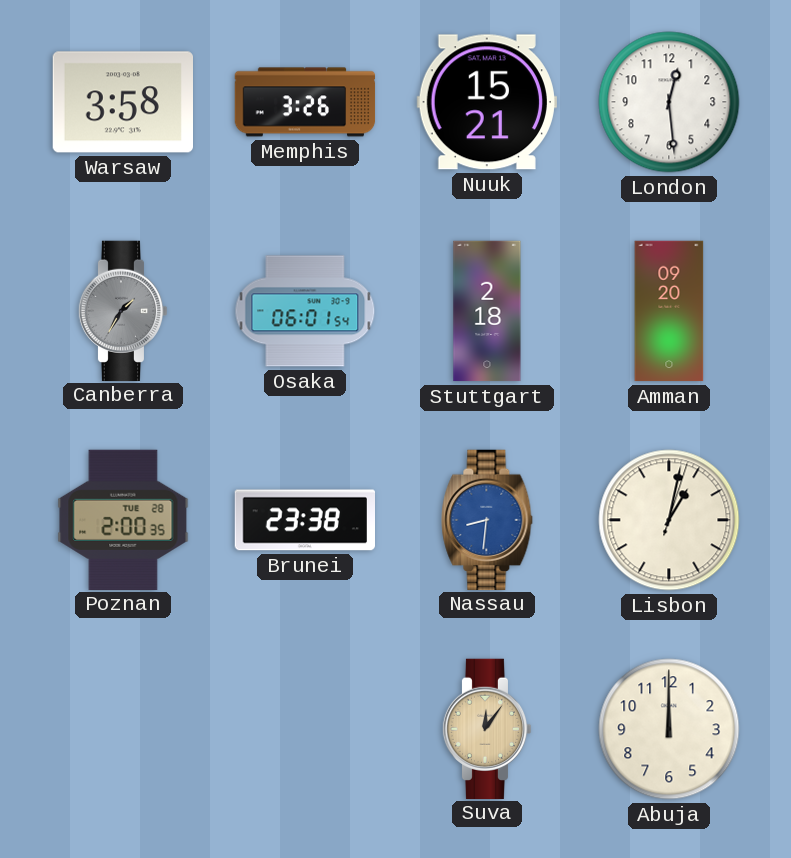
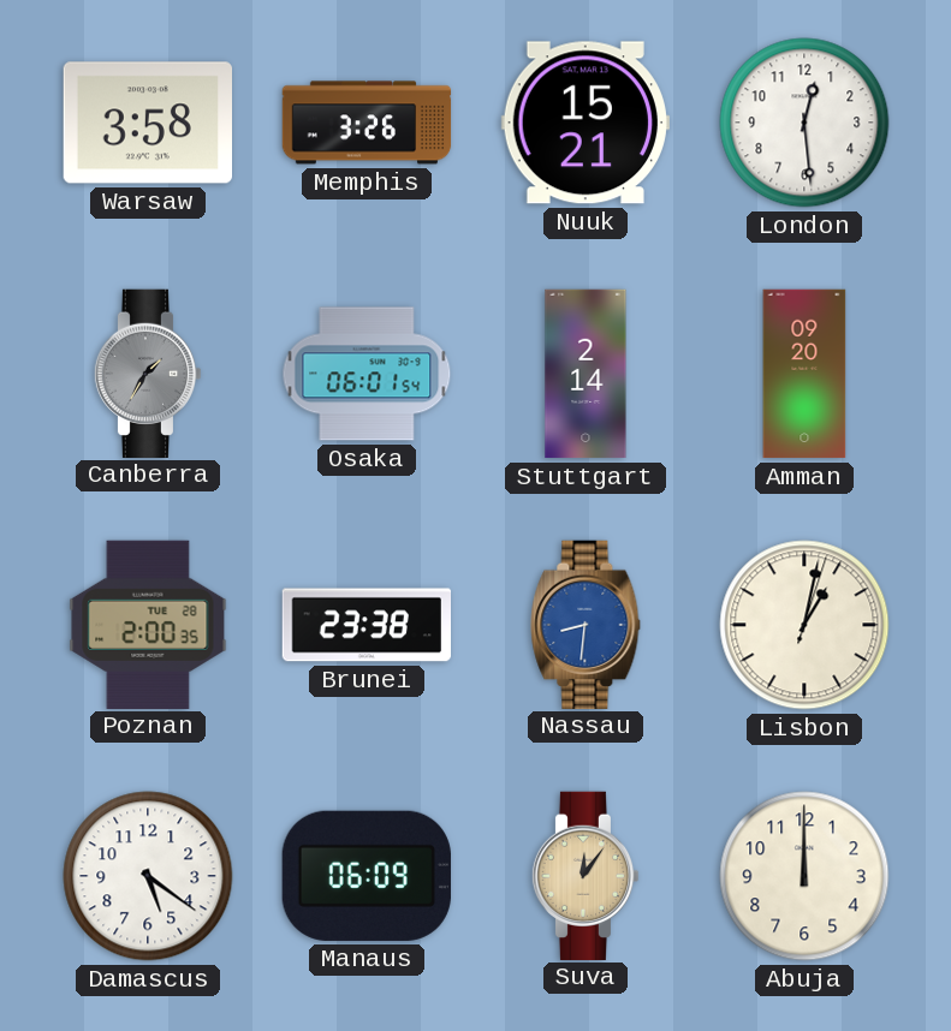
Stuttgart: 2:18 -> 2:14
Damascus: none -> 5:21
Manaus: none -> 06:09
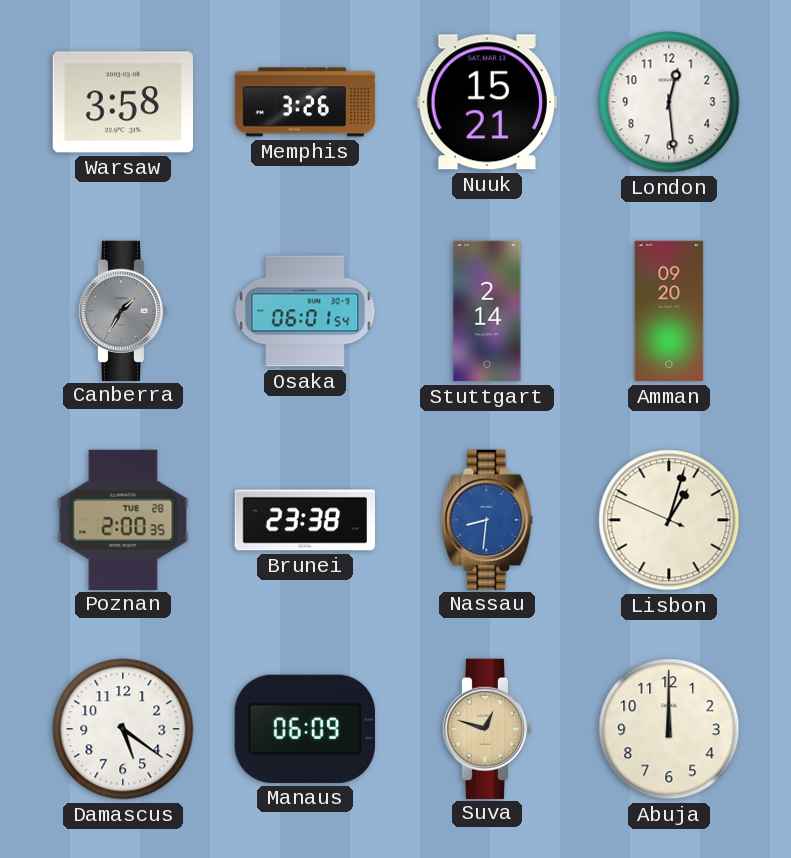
Lisbon: 1:02:03 -> 1:02:49
Suva: 12:06 -> 12:48
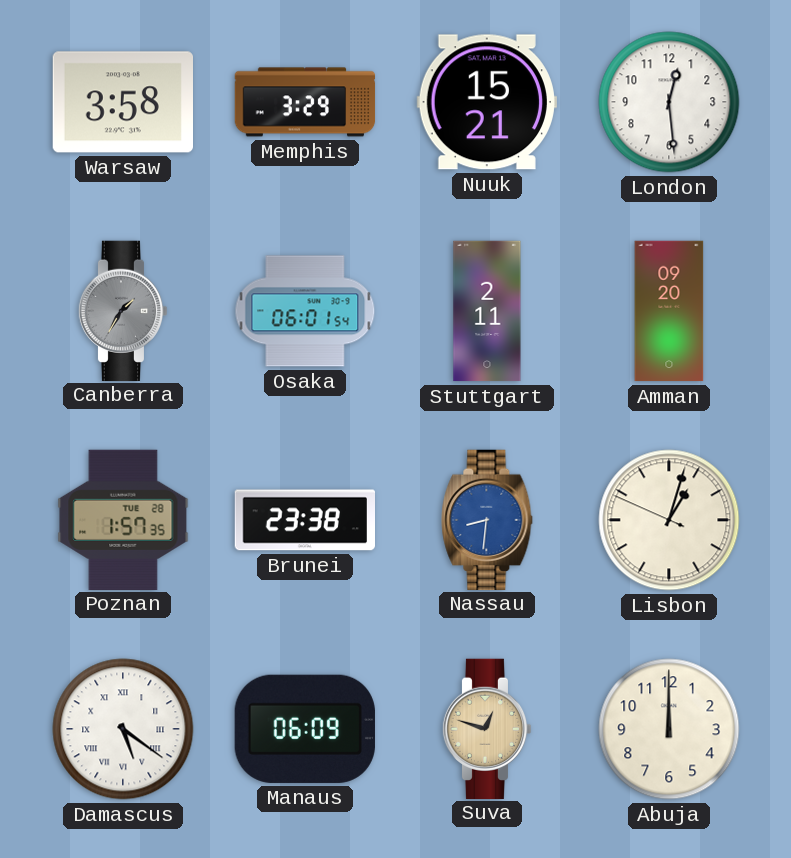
Memphis: 3:26 -> 3:29
Stuttgart: 2:14 -> 2:11
Poznan: 2:00 -> 1:57
Damascus numerals: Arabic -> Roman
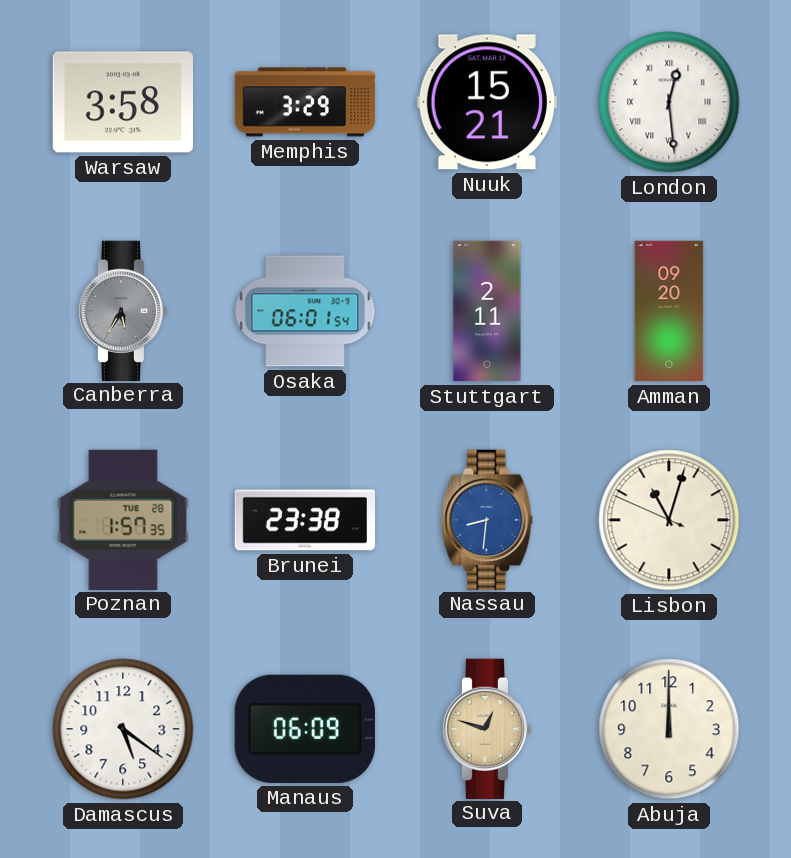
London numerals: Arabic -> Roman
Canberra: 1:35 -> 5:35
Lisbon: 1:02 -> 11:02
Damascus numerals: Roman -> Arabic
